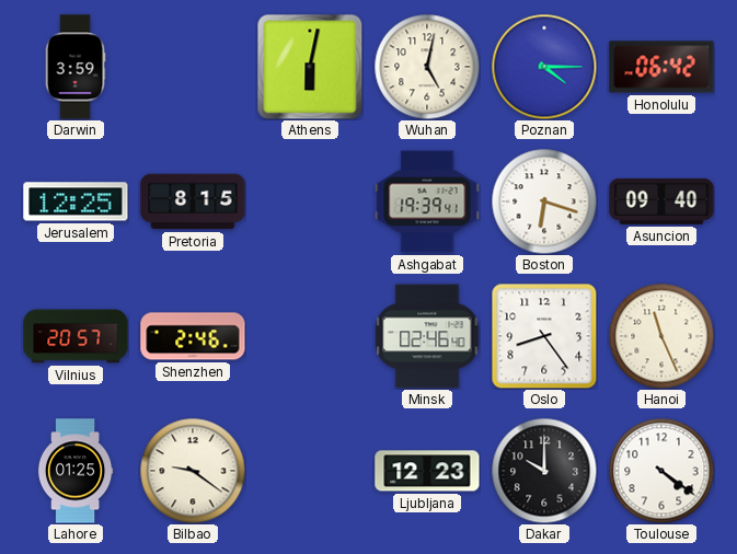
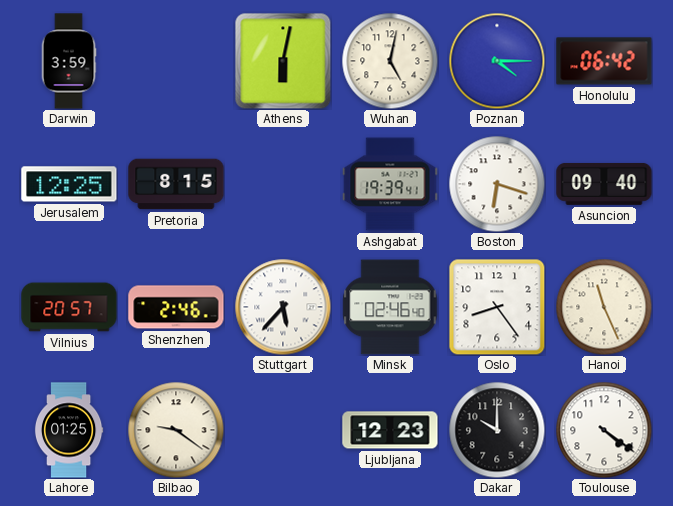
Stuttgart: none -> 5:37
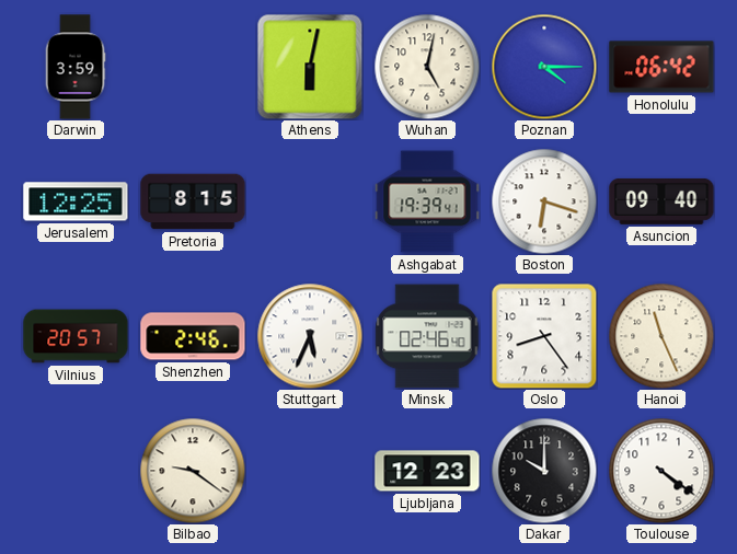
Stuttgart: 5:37 -> 5:34
Lahore: 01:25 -> none
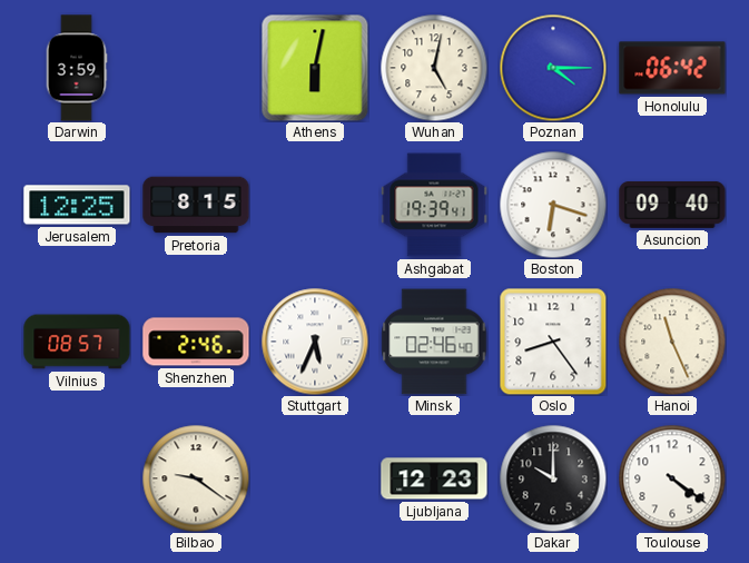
Vilnius: 20:57 -> 08:57
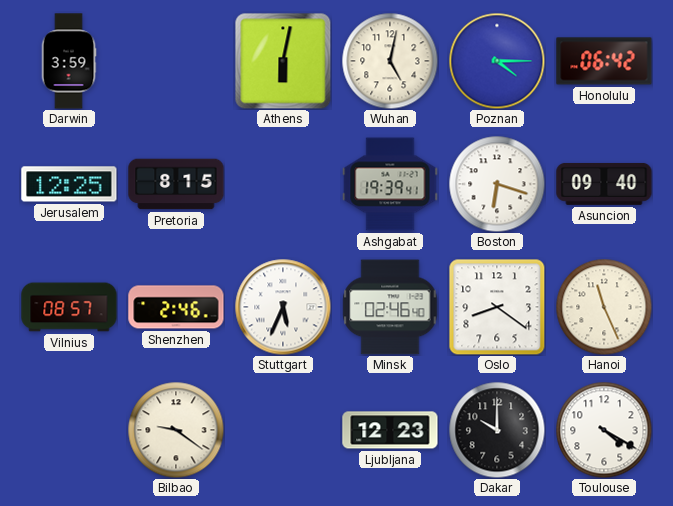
Oslo: 8:24 -> 8:21
Toulouse: 4:21 -> 4:20
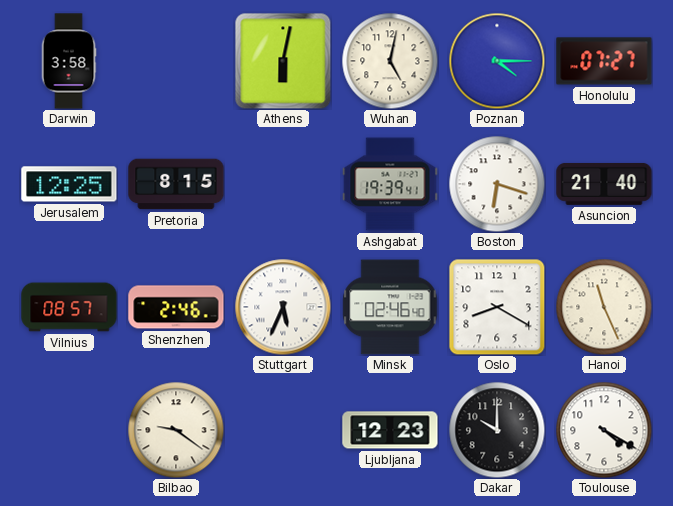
Darwin: 3:59 -> 3:58
Honolulu: 06:42 -> 07:27
Asuncion: 09:40 -> 21:40
Oslo: 8:21 -> 8:20
